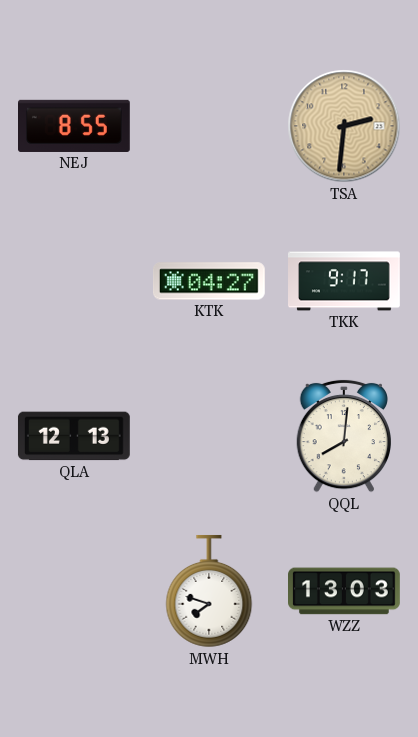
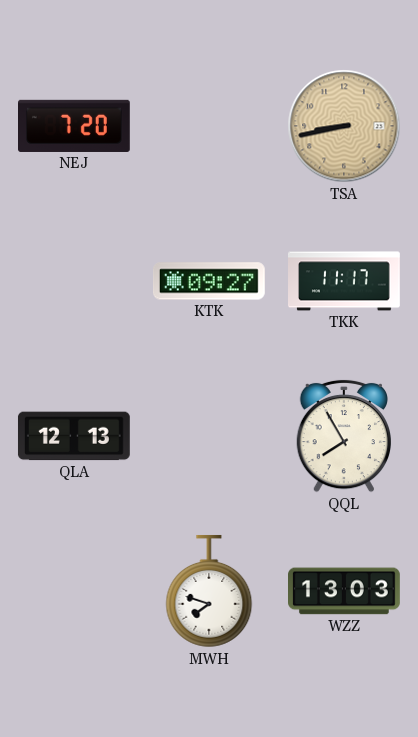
NEJ: 8:55 -> 7:20
TSA: 2:31 -> 8:43
KTK: 04:27 -> 09:27
TKK: 9:17 -> 11:17
QQL: 8:01 -> 7:55
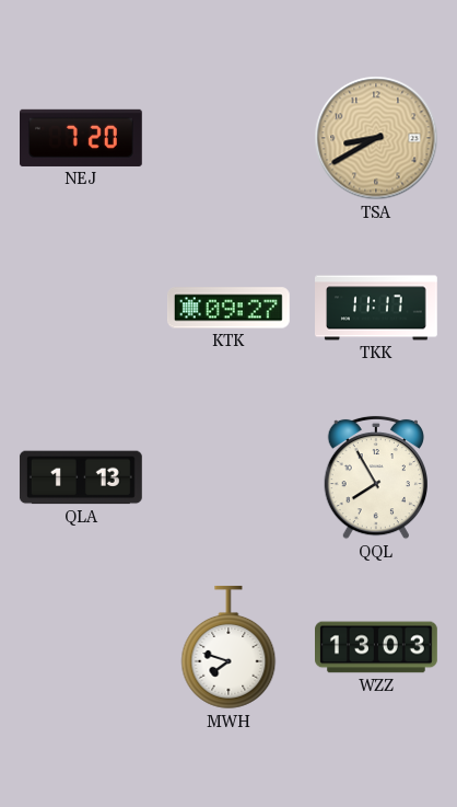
TSA: 8:43 -> 8:40
QLA: 12:13 -> 1:13
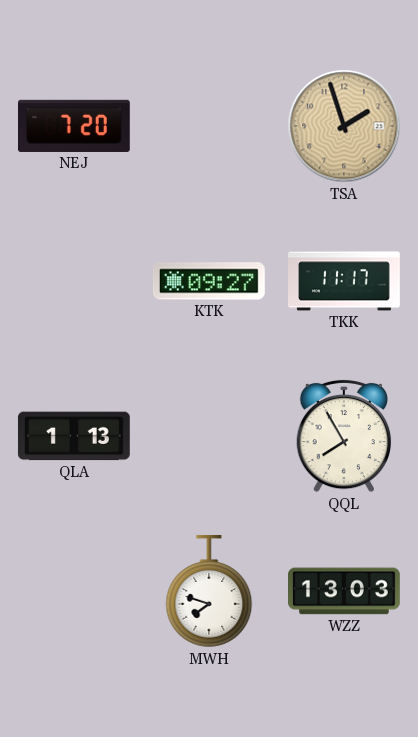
TSA: 8:40 -> 1:57
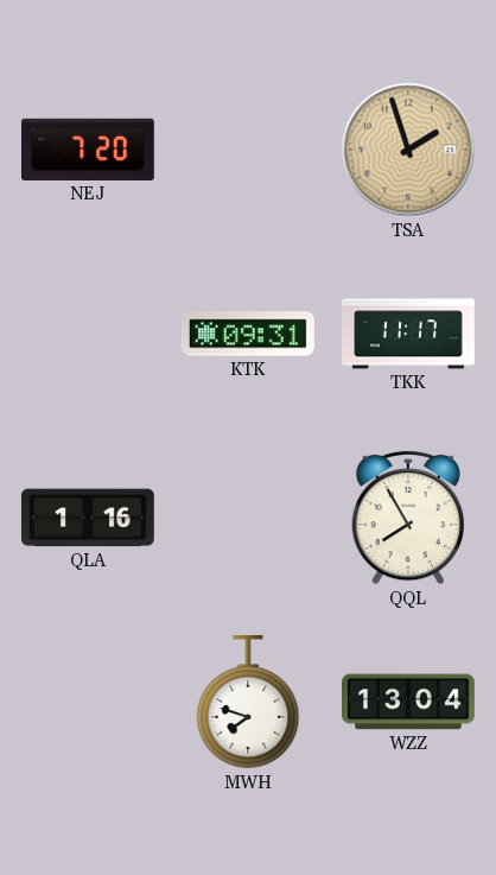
KTK: 09:27 -> 09:31
QLA: 1:13 -> 1:16
WZZ: 13:03 -> 13:04
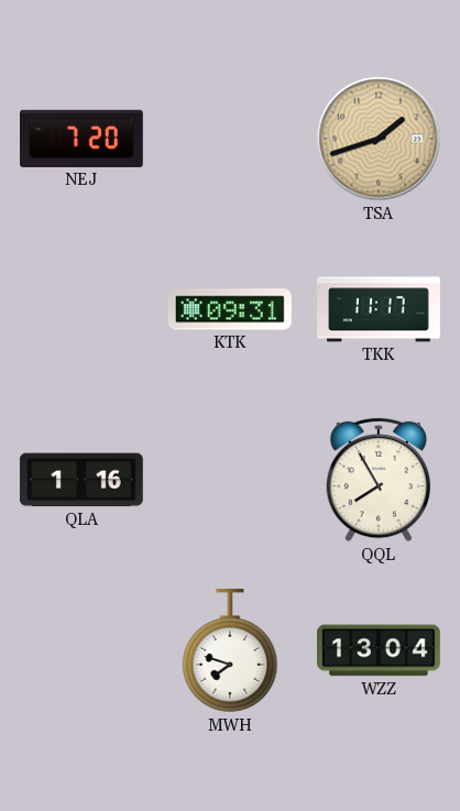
TSA: 1:57 -> 1:42
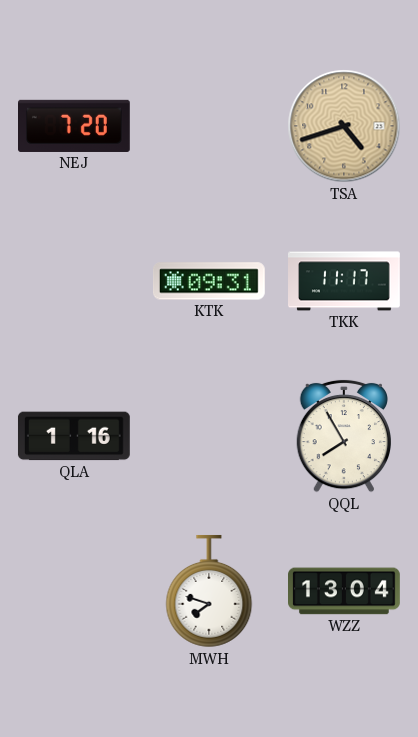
TSA: 1:42 -> 4:42
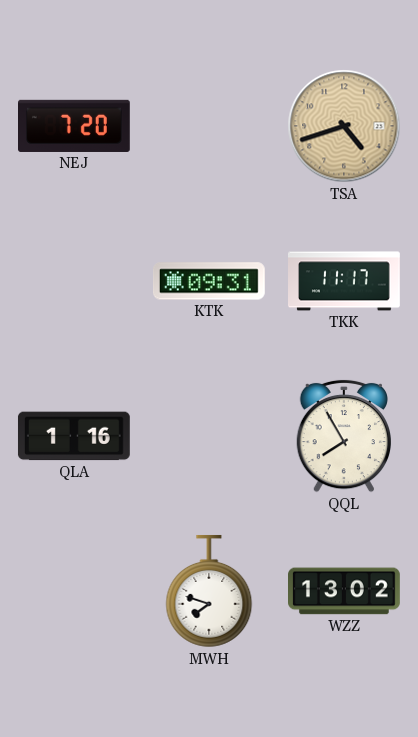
WZZ: 13:04 -> 13:02
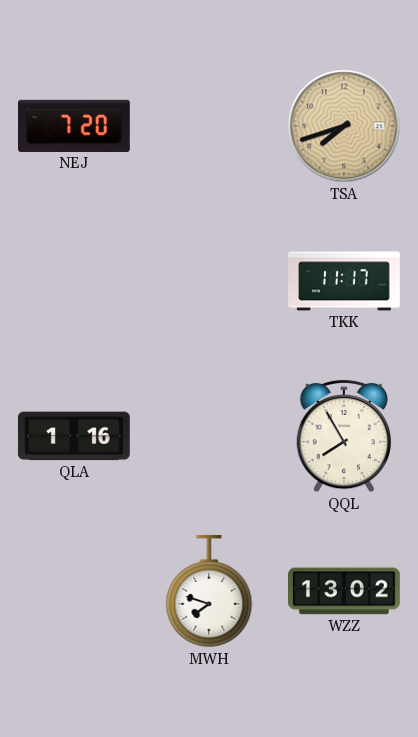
TSA: 4:42 -> 7:42
KTK: 09:31 -> none
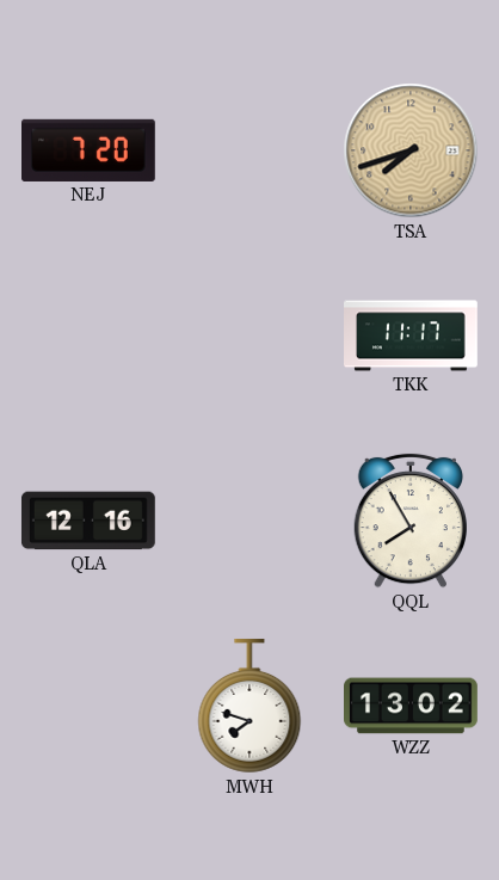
QLA: 1:16 -> 12:16
